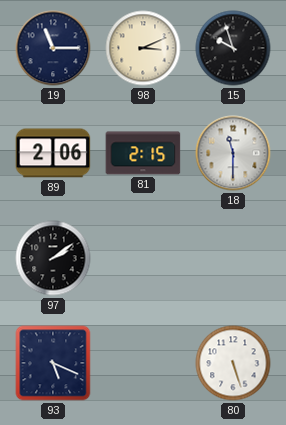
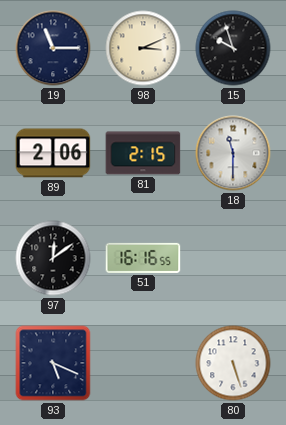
97: 2:09 -> 12:09
51: none -> 16:16
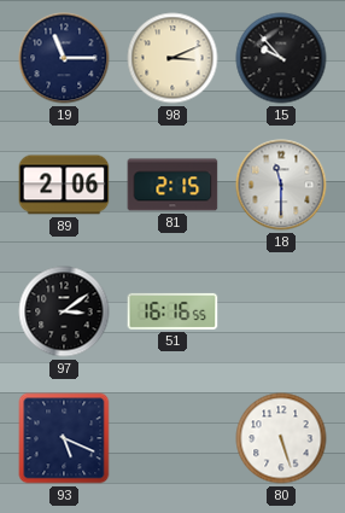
15: 9:57 -> 9:53
97: 12:09 -> 3:09
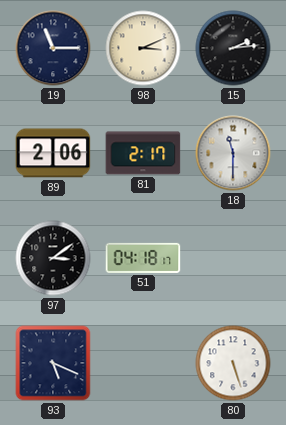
15: 9:53 -> 2:14
81: 2:15 -> 2:17
51: 16:16 -> 04:18
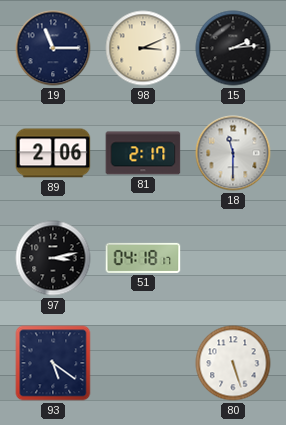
97: 3:09 -> 3:13
93: 5:19 -> 5:21
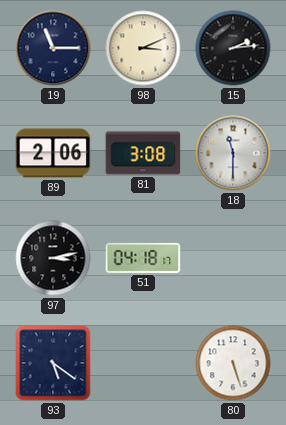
81: 2:17 -> 3:08
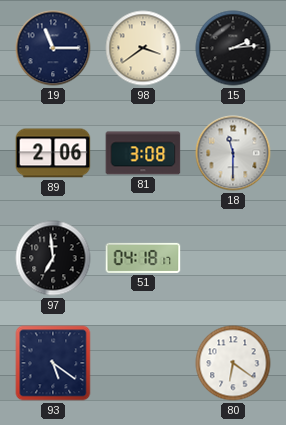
98: 3:11 -> 3:39
97: 3:13 -> 6:59
80: 5:27 -> 6:21
